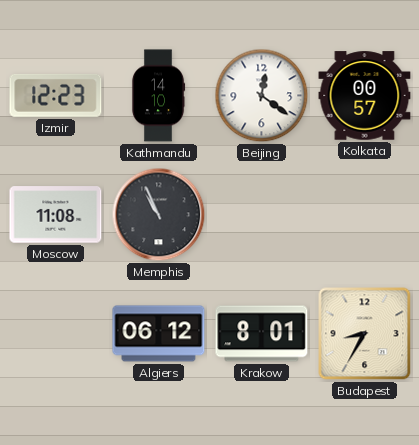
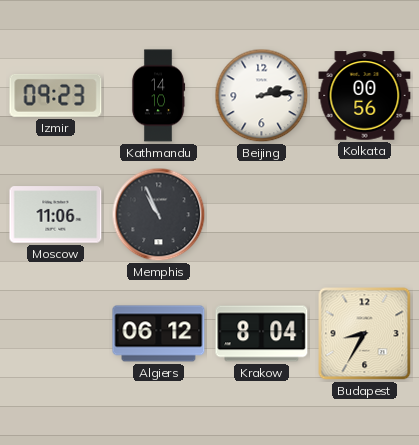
Izmir: 12:23 -> 09:23
Beijing: 12:21 -> 2:14
Kolkata: 00:57 -> 00:56
Moscow: 11:08 -> 11:06
Krakow: 8:01 -> 8:04
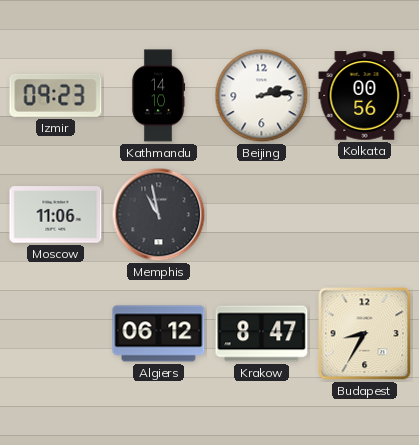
Memphis: 10:56 -> 10:58
Krakow: 8:04 -> 8:47
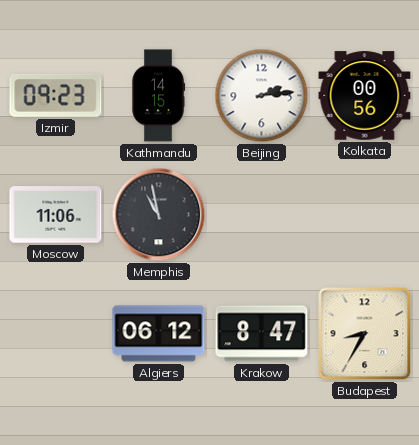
Kathmandu: 14:10 -> 14:15
